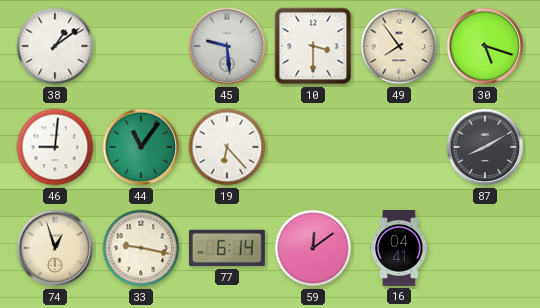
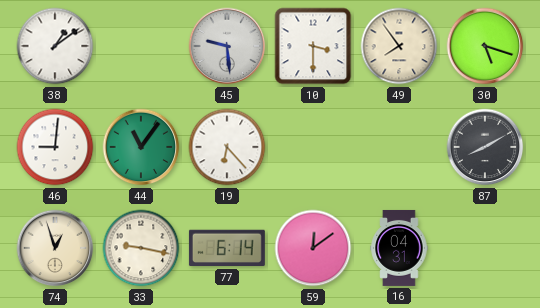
16: 04:41 -> 04:31
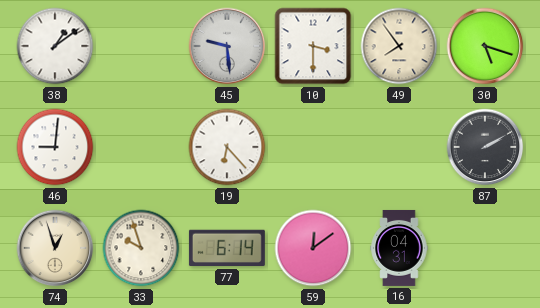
44: 11:06 -> none
87: 8:10 -> 2:10
33: 9:17 -> 9:57
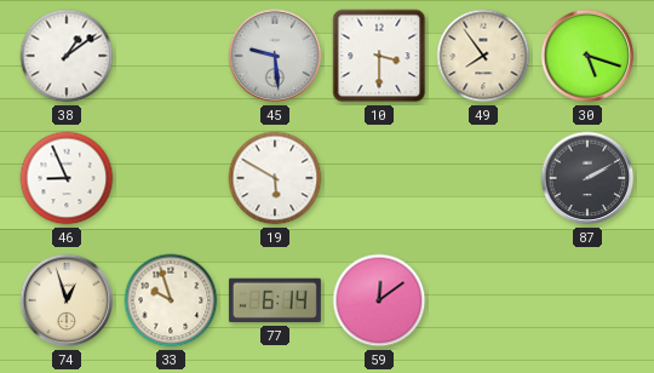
46: 9:01 -> 8:56
19: 6:23 -> 5:50
16: 04:31 -> none
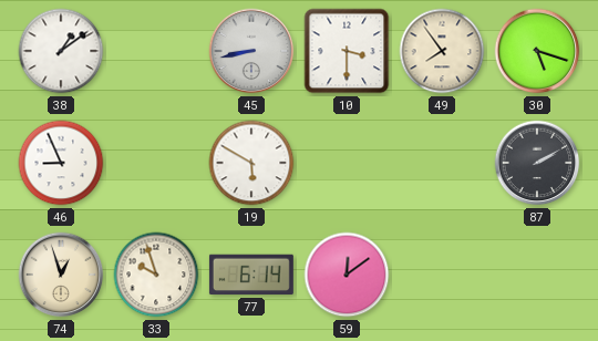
45: 9:29 -> 8:43
